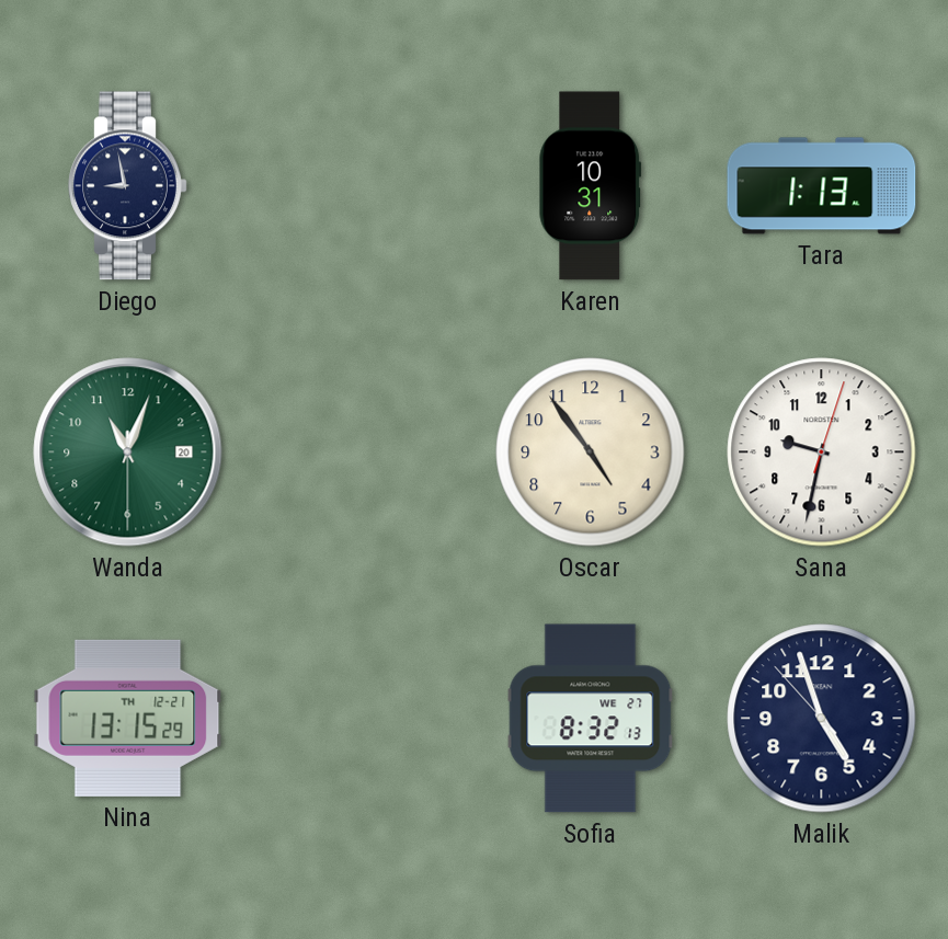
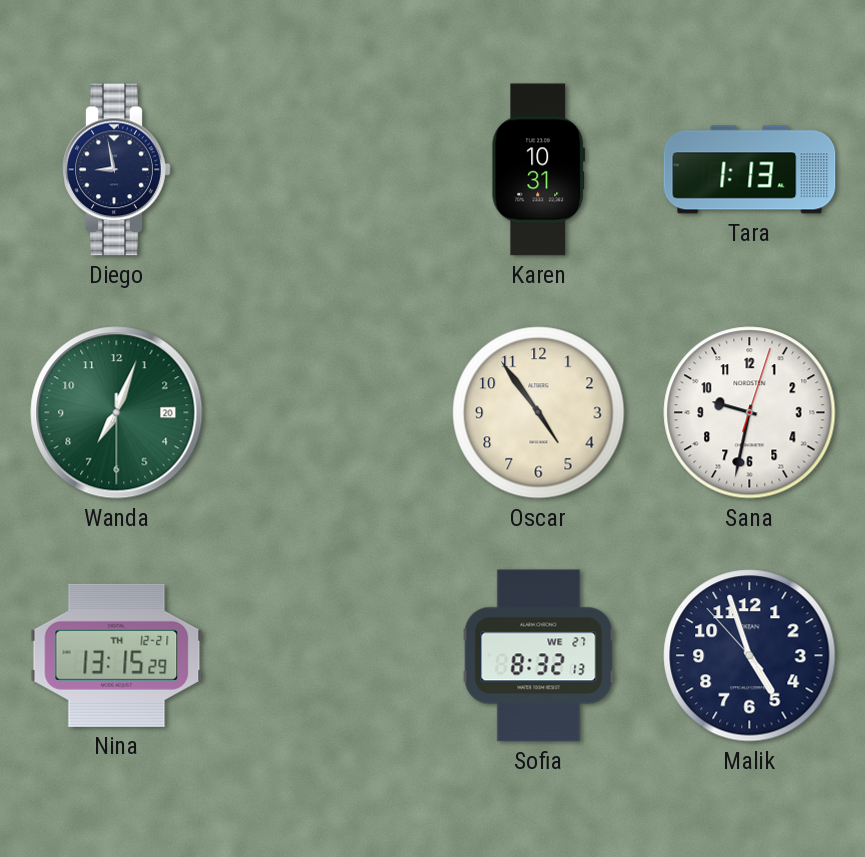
Wanda: 11:03 -> 7:03
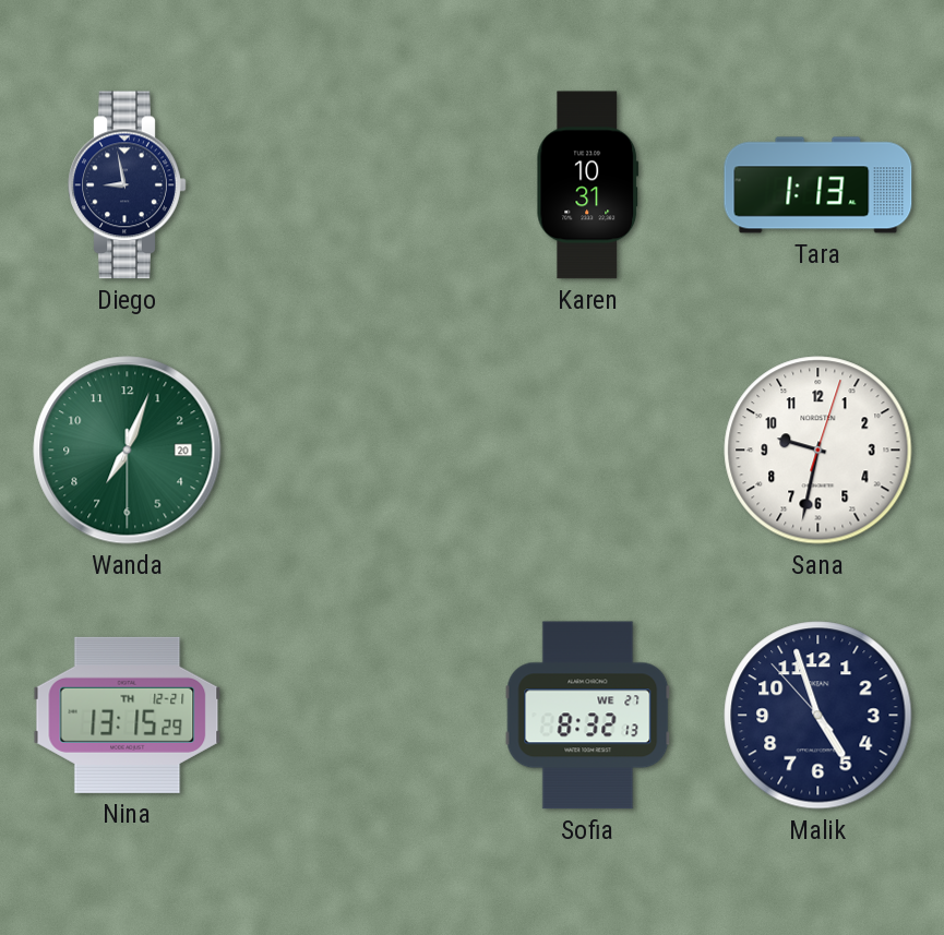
Oscar: 4:54 -> none
